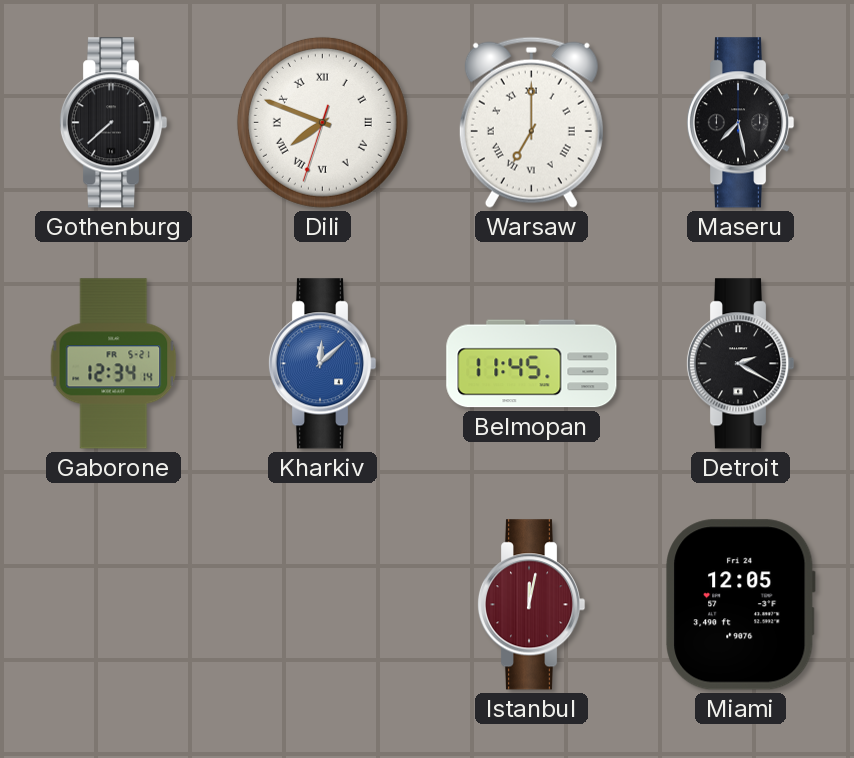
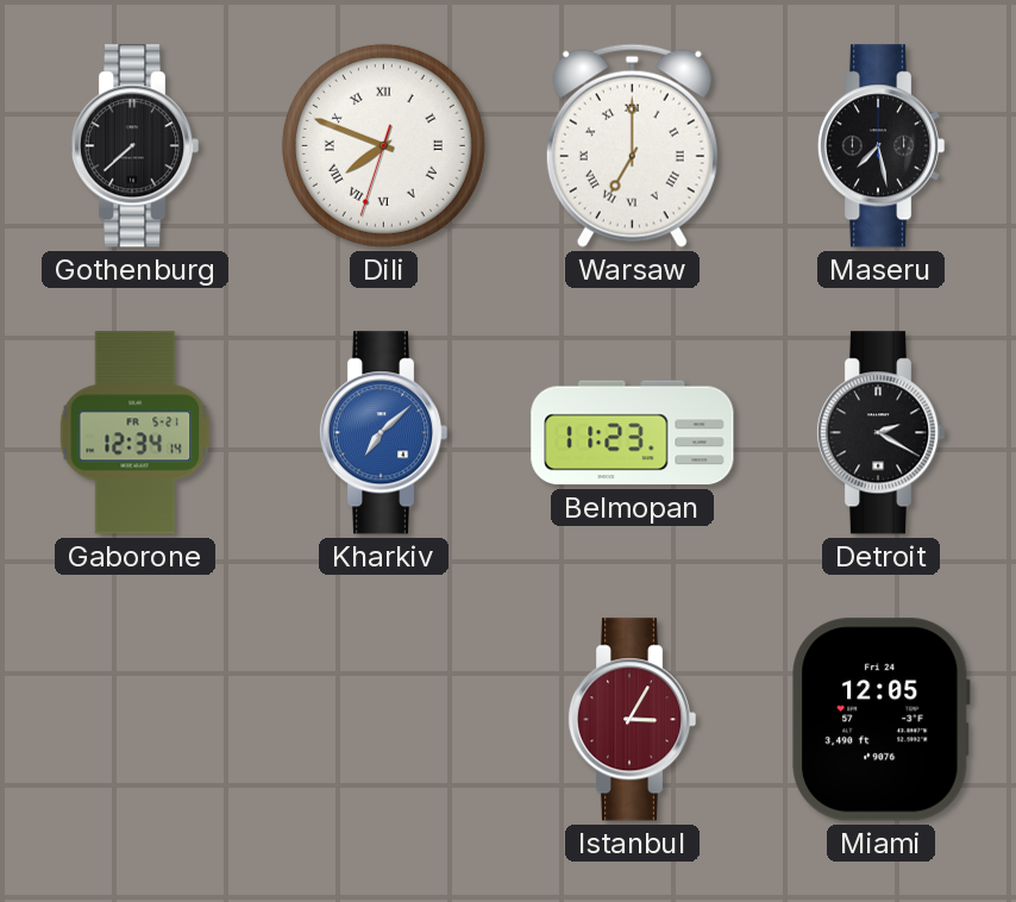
Kharkiv: 12:08 -> 7:08
Belmopan: 11:45 -> 11:23
Istanbul: 12:02 -> 3:05
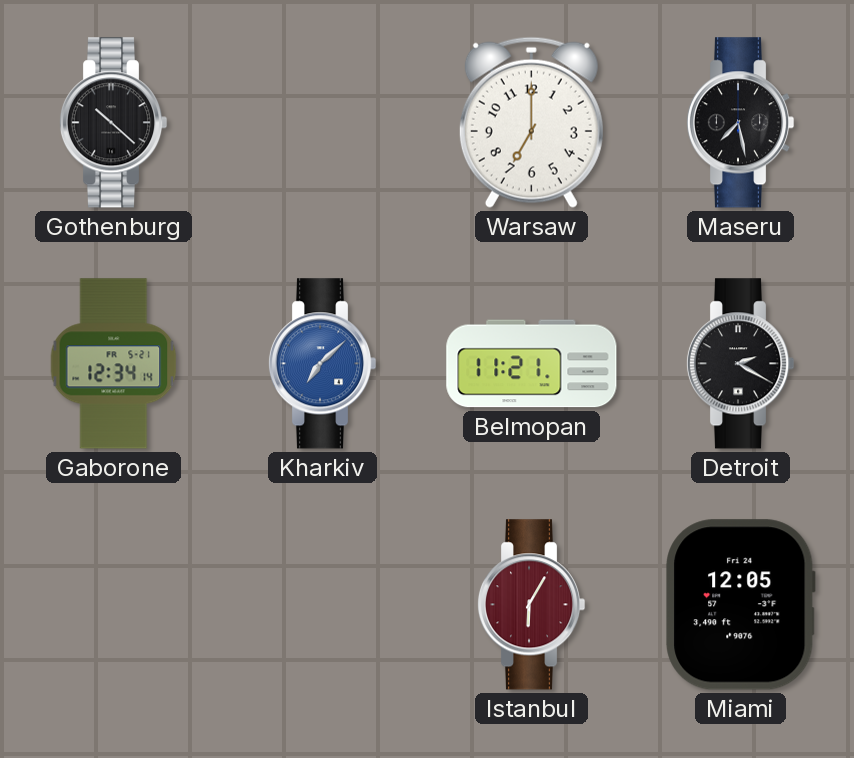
Gothenburg: 7:38 -> 10:22
Dili: 7:48 -> none
Warsaw numerals: Roman -> Arabic
Belmopan: 11:23 -> 11:21
Istanbul: 3:05 -> 6:05
